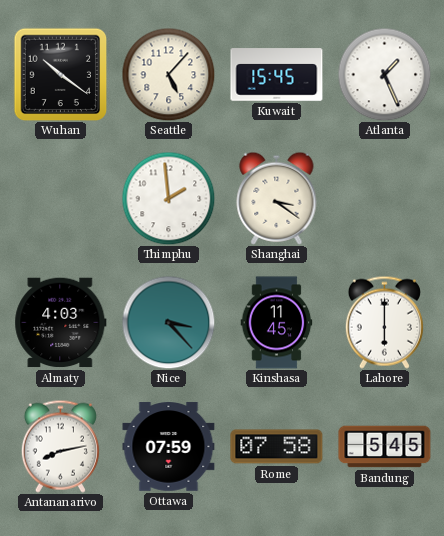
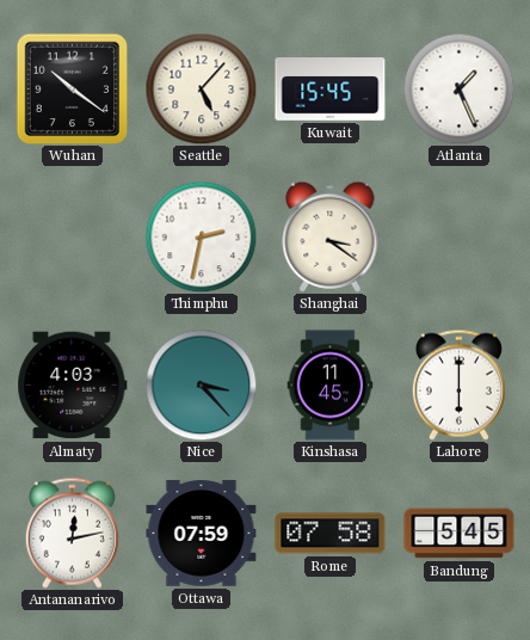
Thimphu: 1:59 -> 2:32
Antananarivo: 8:13 -> 12:13
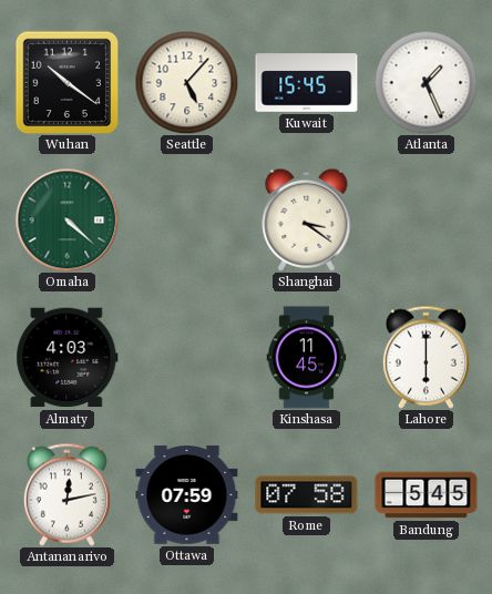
Omaha: none -> 4:22
Thimphu: 2:32 -> none
Nice: 3:23 -> none
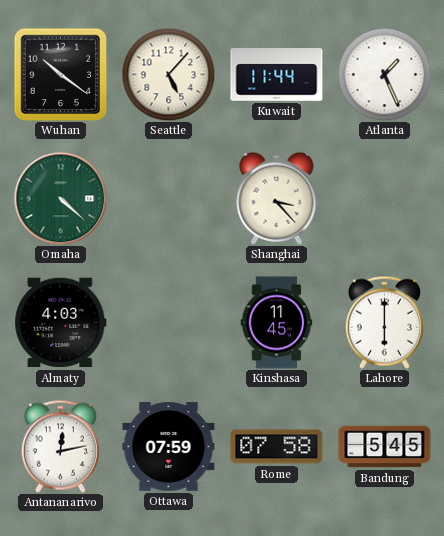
Kuwait: 15:45 -> 11:44
Shanghai: 3:21 -> 3:23
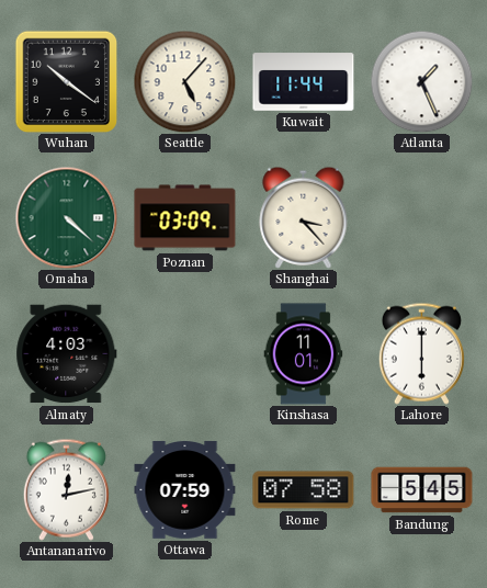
Poznan: none -> 03:09
Kinshasa: 11:45 -> 11:01
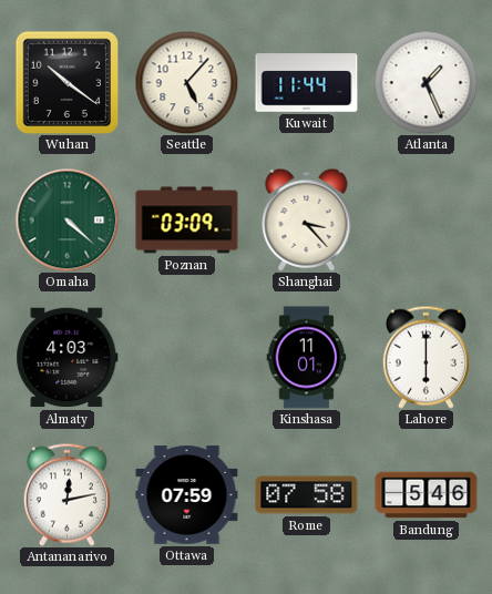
Bandung: 5:45 -> 5:46
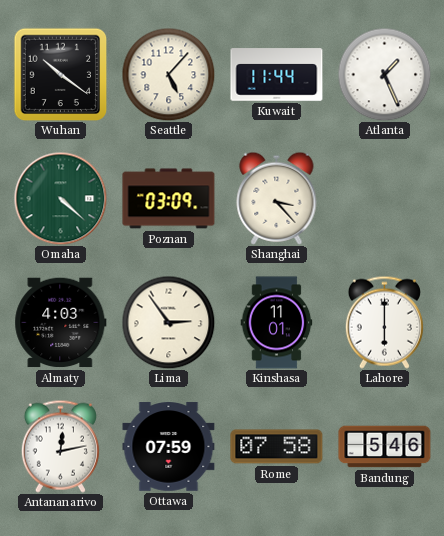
Lima: none -> 2:54
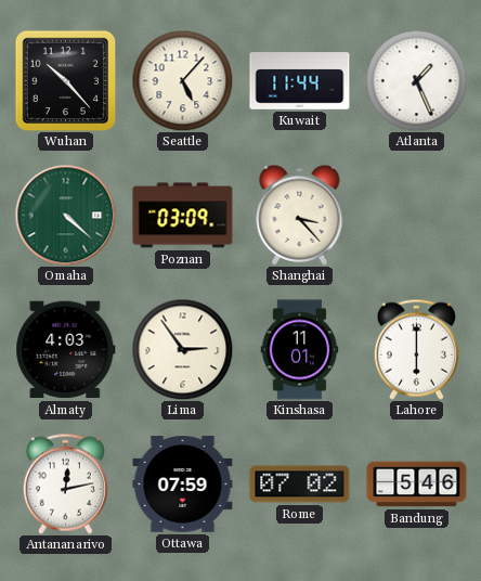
Wuhan: 10:21 -> 10:23
Rome: 07:58 -> 07:02
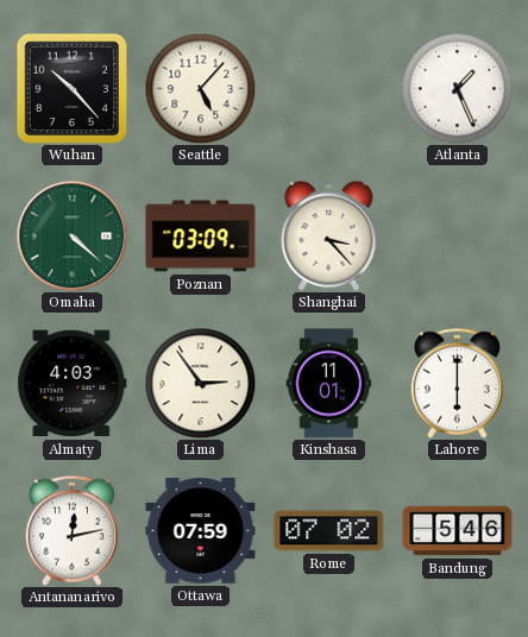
Kuwait: 11:44 -> none
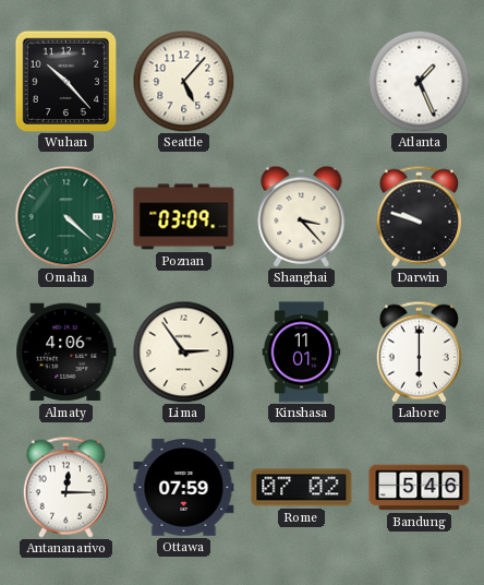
Darwin: none -> 9:48
Almaty: 4:03 -> 4:06
Antananarivo: 12:13 -> 12:15
